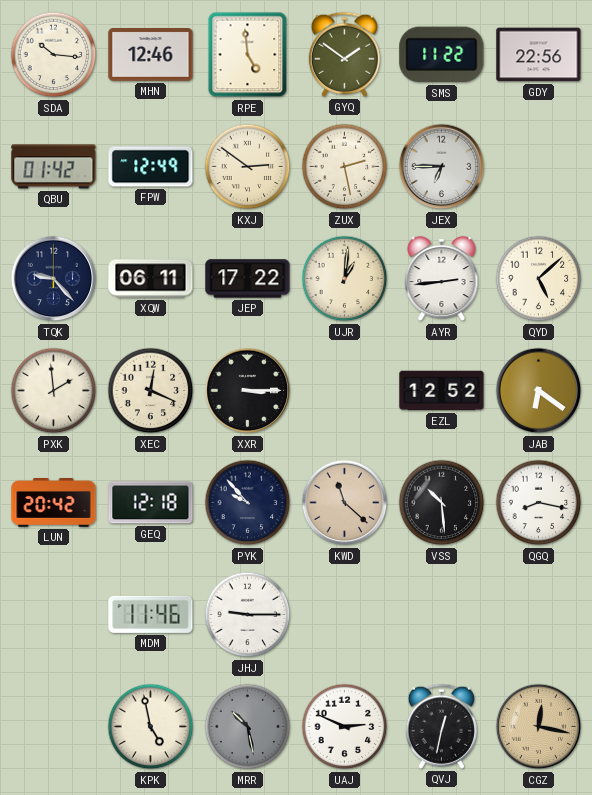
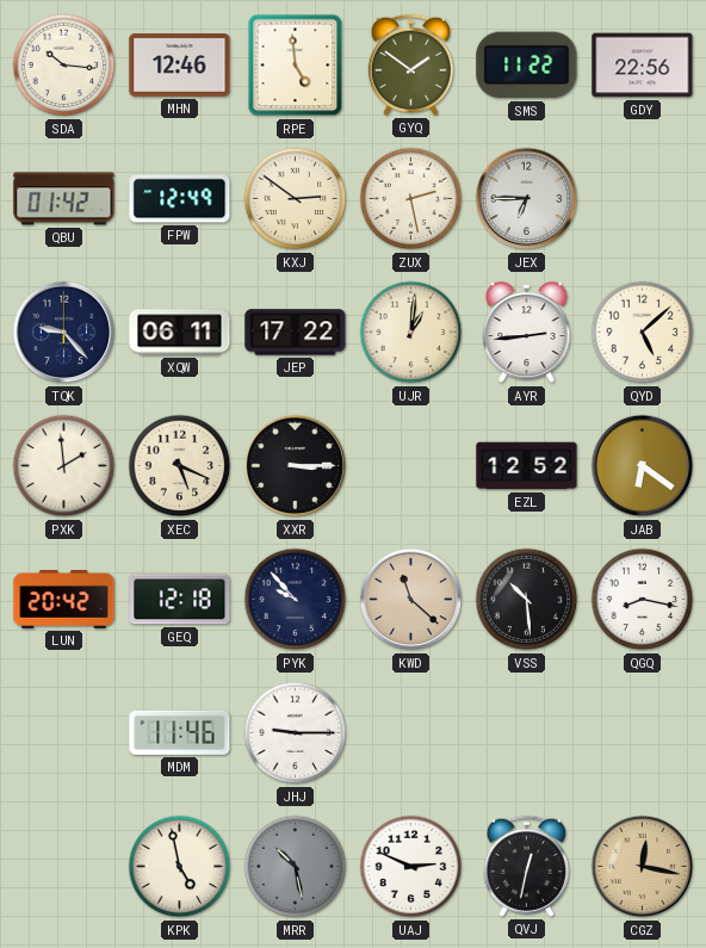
XEC: 12:19 -> 5:19
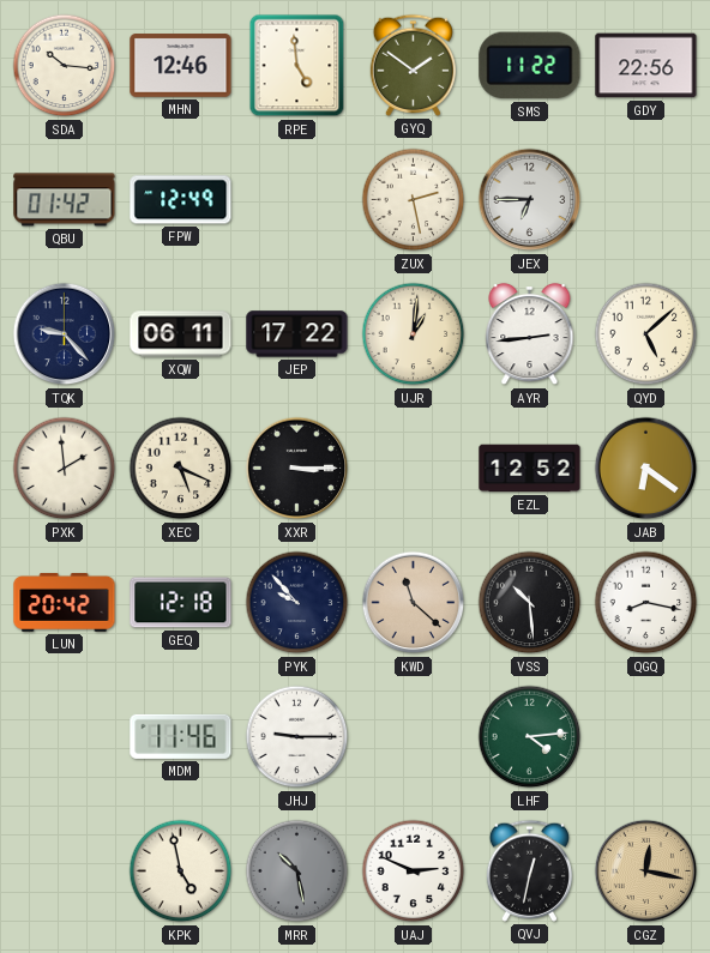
KXJ: 2:51 -> none
LHF: none -> 4:14
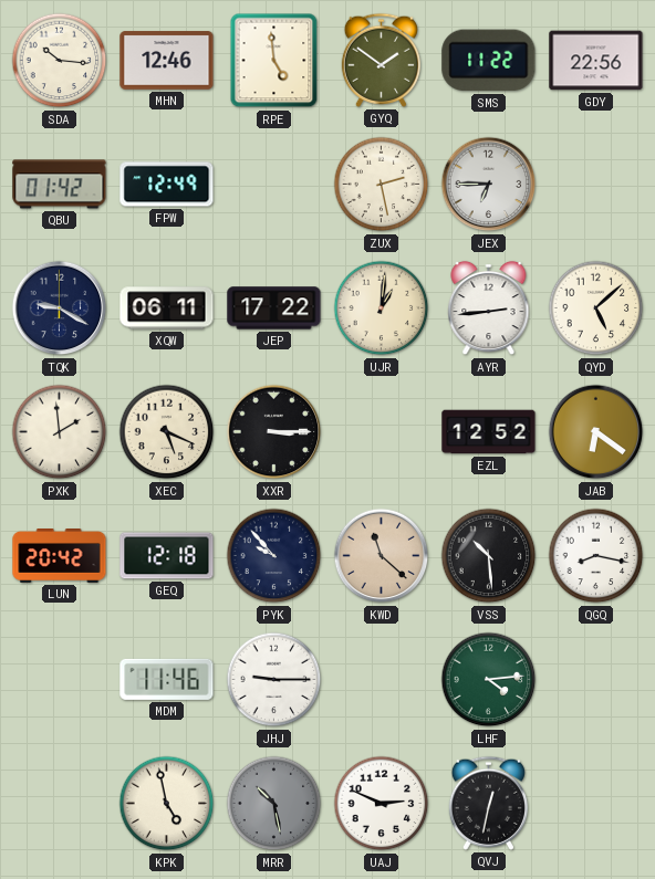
TQK: 9:23 -> 9:20
CGZ: 12:17 -> none
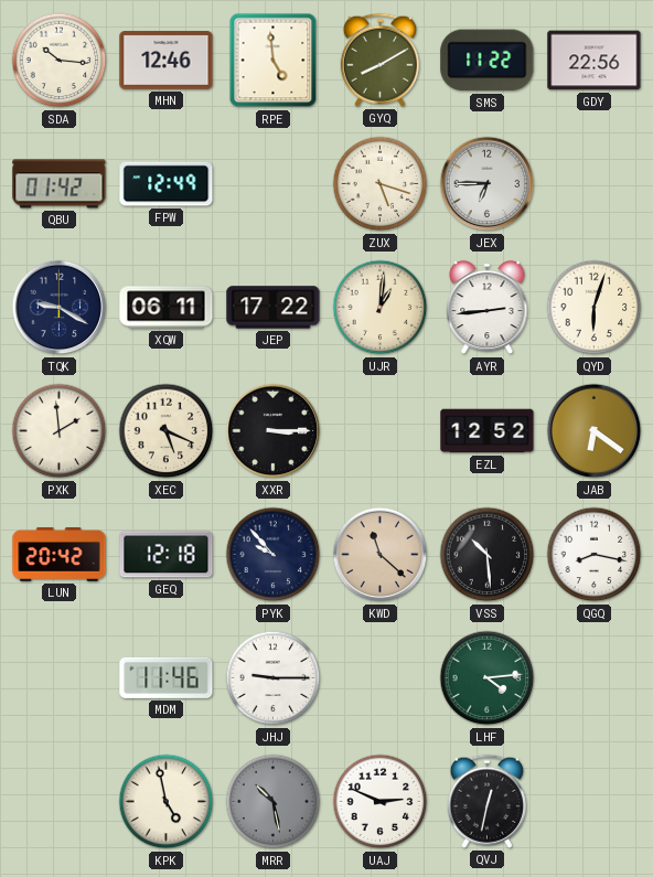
GYQ: 1:51 -> 8:10
ZUX: 2:28 -> 5:18
QYD: 5:08 -> 6:03
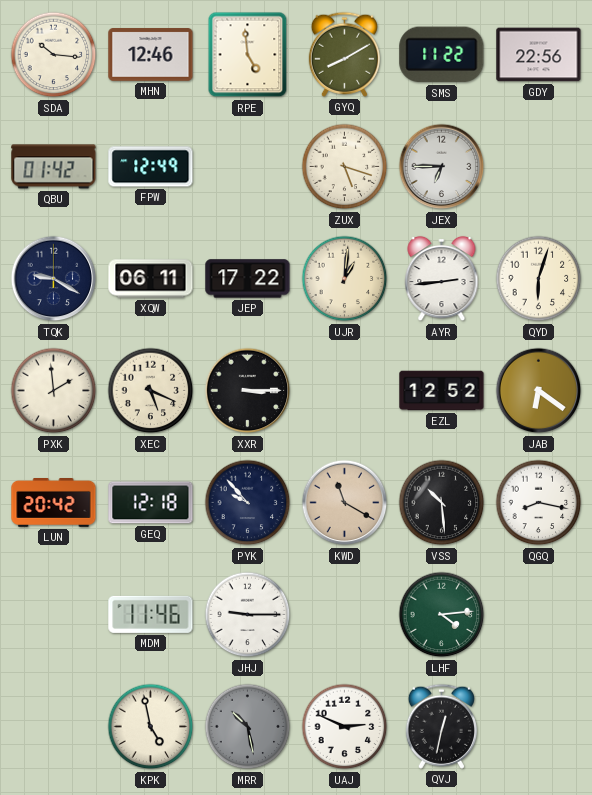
KWD: 11:22 -> 11:20
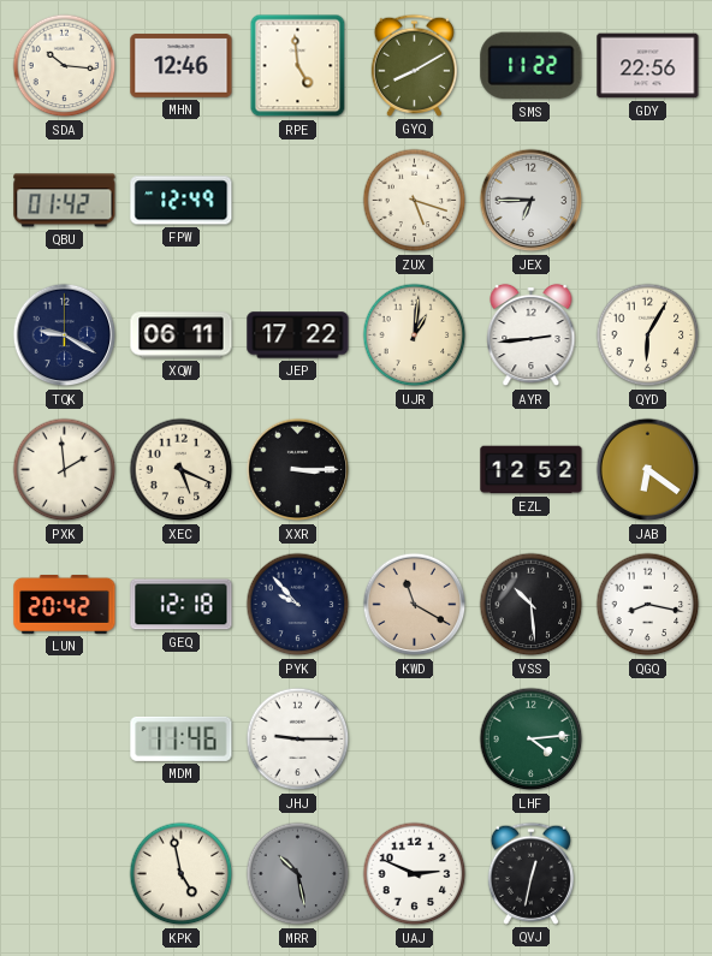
QYD: 6:03 -> 6:05
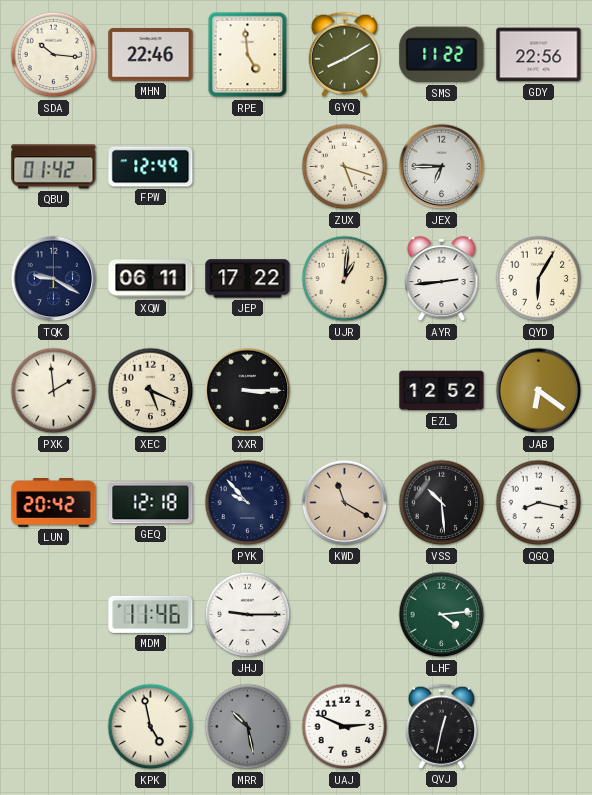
MHN: 12:46 -> 22:46
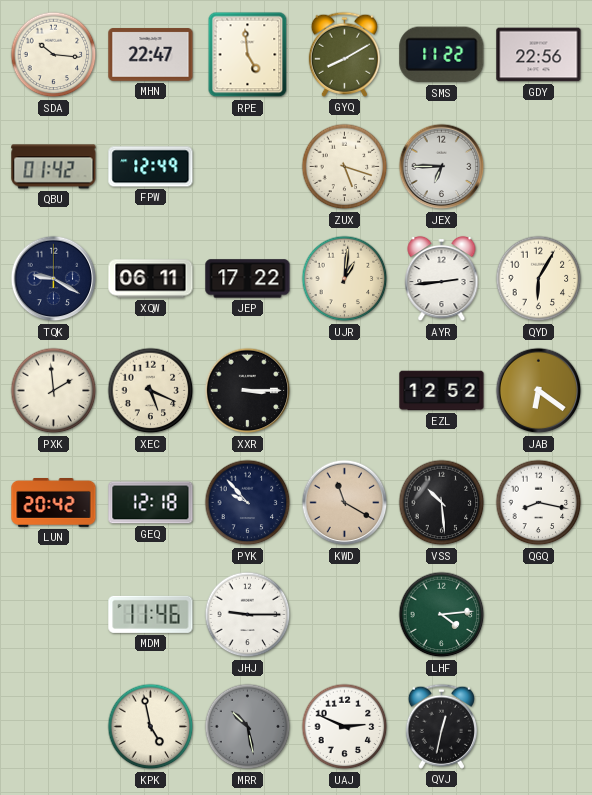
MHN: 22:46 -> 22:47
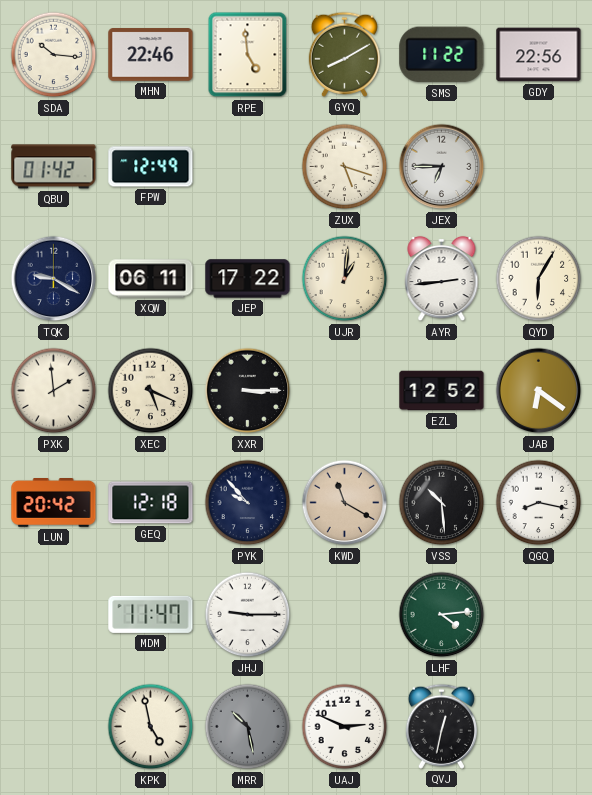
MHN: 22:47 -> 22:46
MDM: 11:46 -> 11:47
